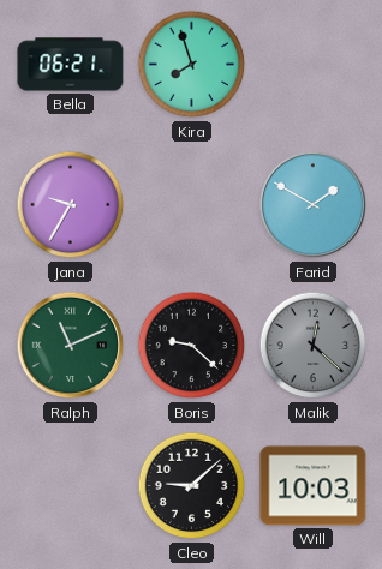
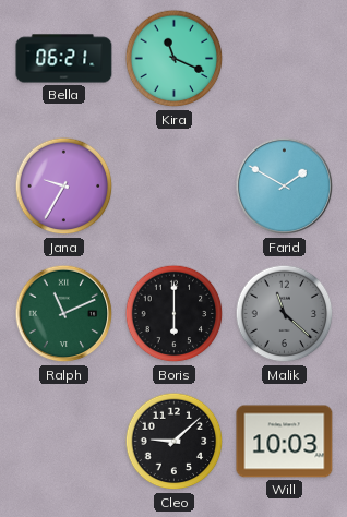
Kira: 7:57 -> 11:19
Boris: 9:22 -> 6:00
Malik: 12:22 -> 11:22
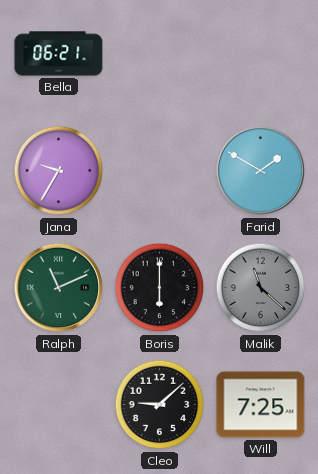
Kira: 11:19 -> none
Will: 10:03 -> 7:25
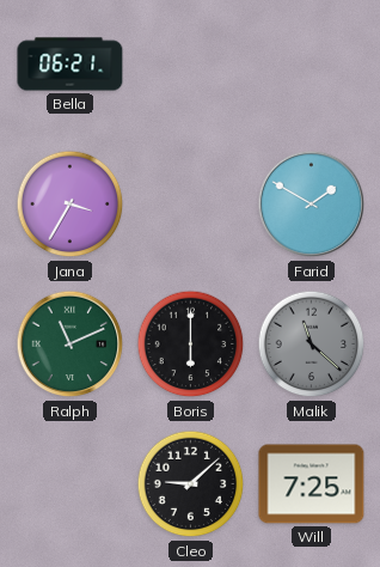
Jana: 9:35 -> 3:35
